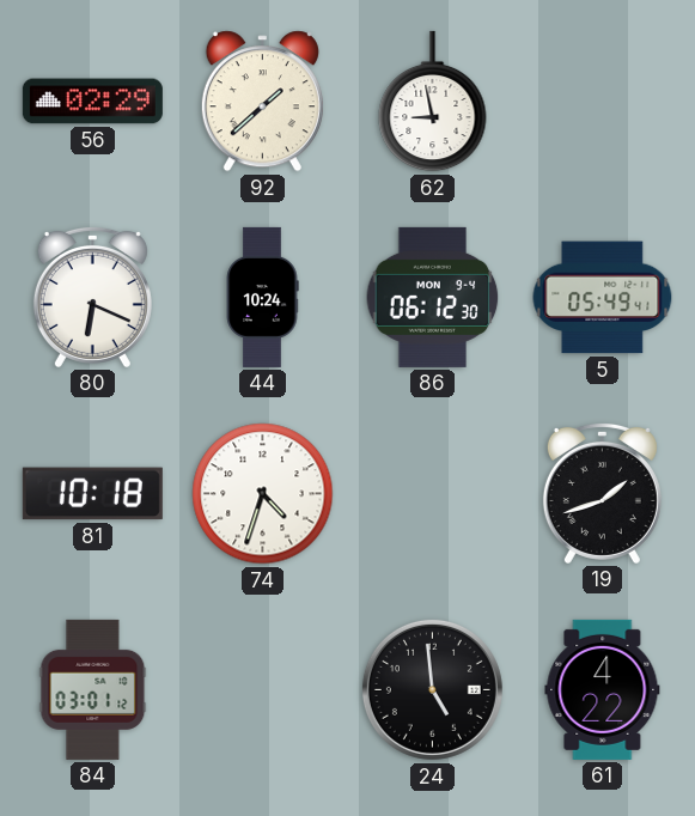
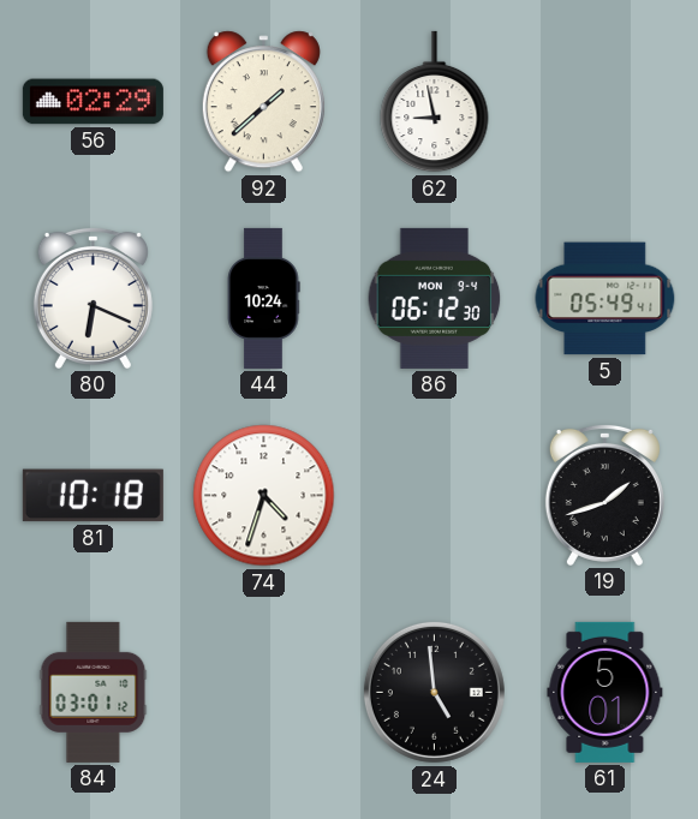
61: 4:22 -> 5:01
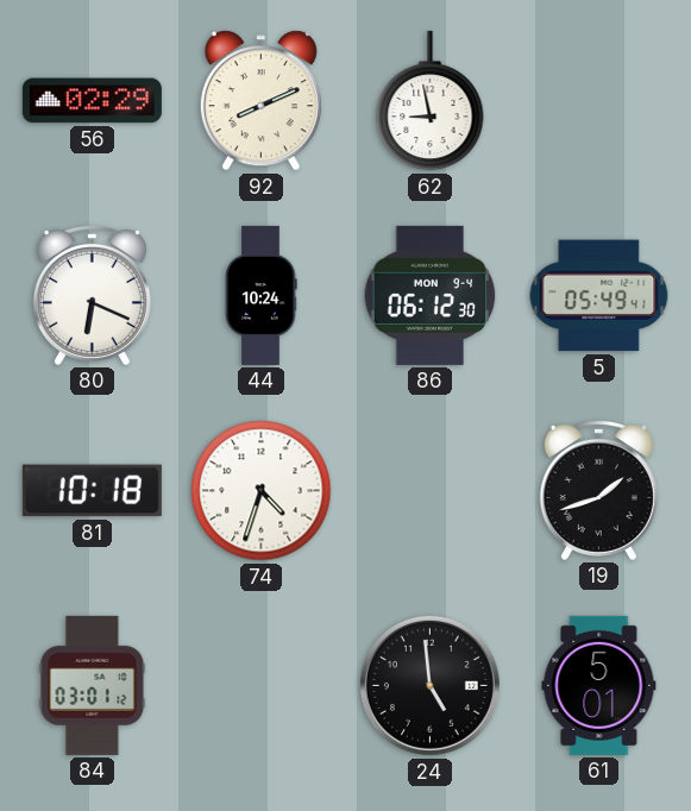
92: 1:38 -> 8:11
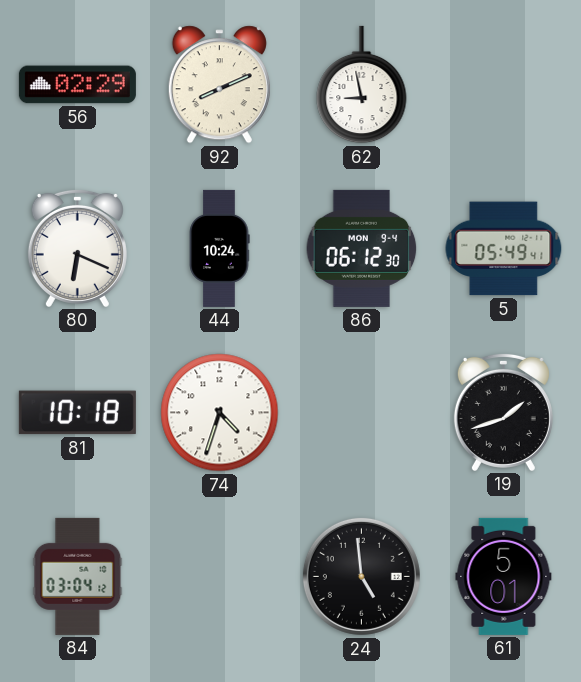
84: 03:01 -> 03:04
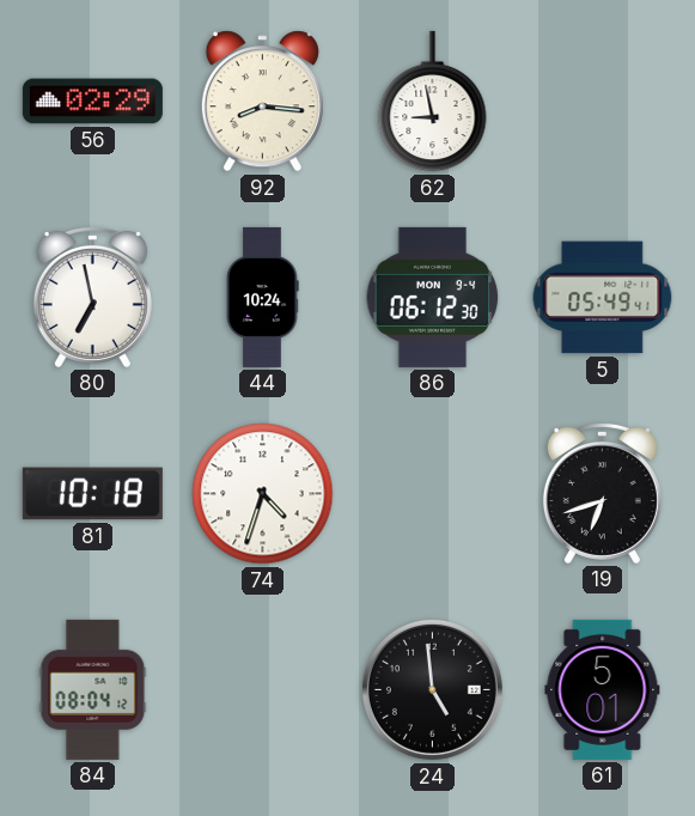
92: 8:11 -> 8:16
80: 6:19 -> 6:58
19: 1:42 -> 6:42
84: 03:04 -> 08:04
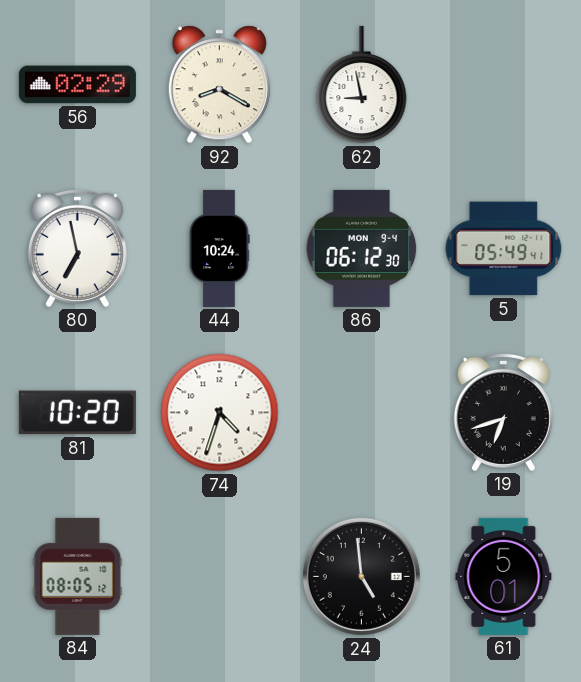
92: 8:16 -> 8:20
81: 10:18 -> 10:20
84: 08:04 -> 08:05
